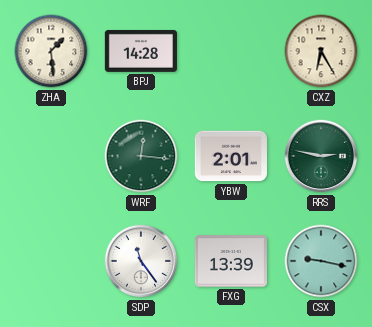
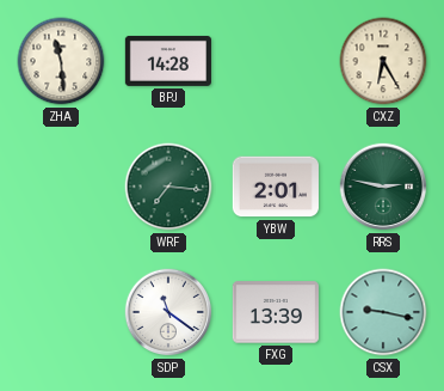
ZHA: 1:29 -> 11:29
WRF: 12:16 -> 7:16
SDP: 11:24 -> 11:21
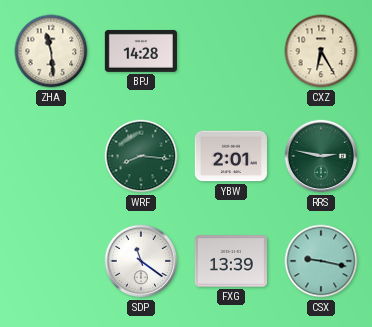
WRF: 7:16 -> 8:16
